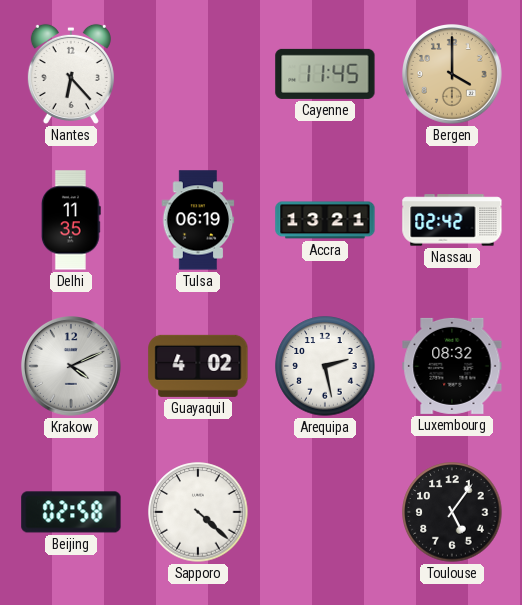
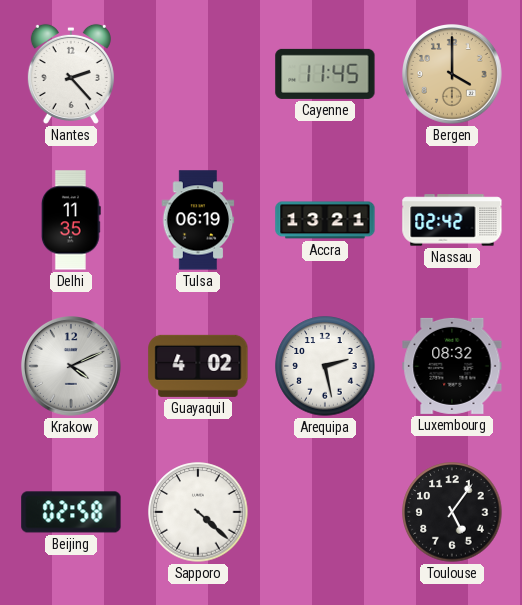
Nantes: 6:23 -> 2:23
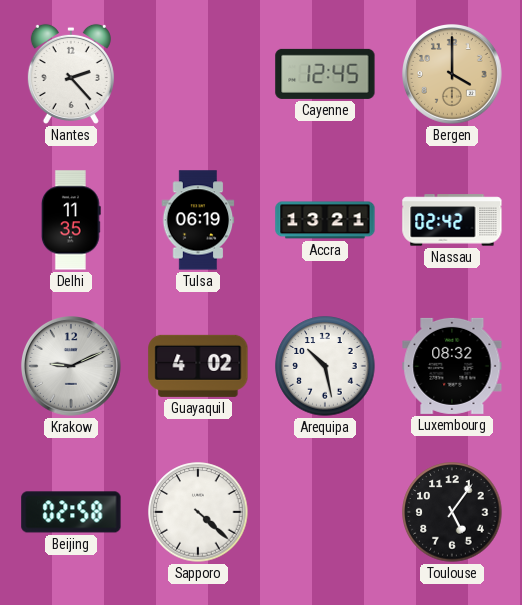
Cayenne: 11:45 -> 12:45
Krakow: 4:11 -> 9:11
Arequipa: 2:28 -> 10:28
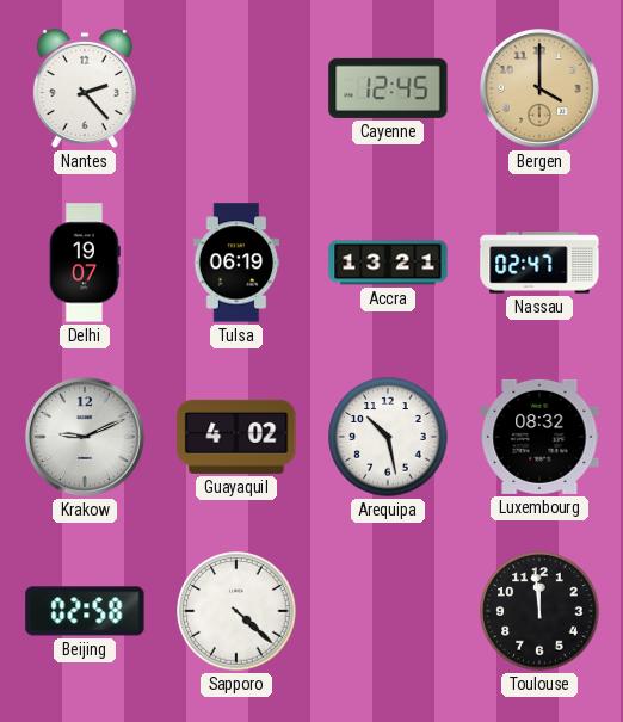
Delhi: 11:35 -> 19:07
Nassau: 02:42 -> 02:47
Toulouse: 5:06 -> 11:59
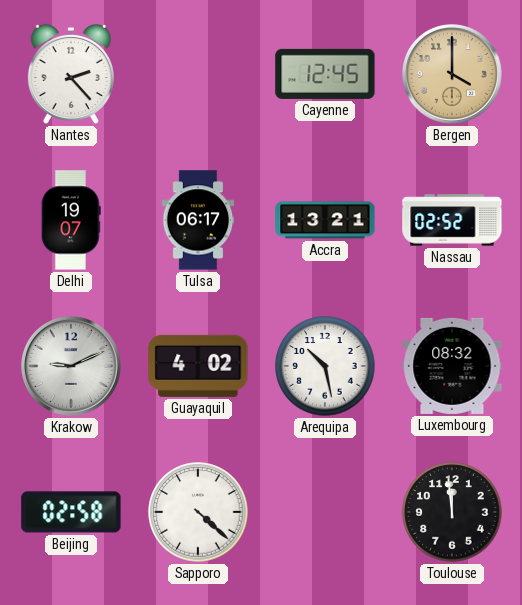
Tulsa: 06:19 -> 06:17
Nassau: 02:47 -> 02:52
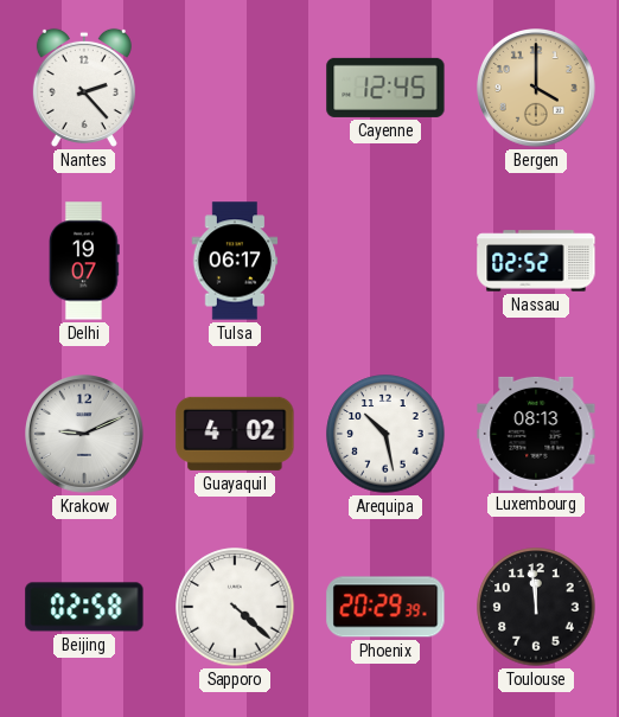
Accra: 13:21 -> none
Luxembourg: 08:32 -> 08:13
Phoenix: none -> 20:29
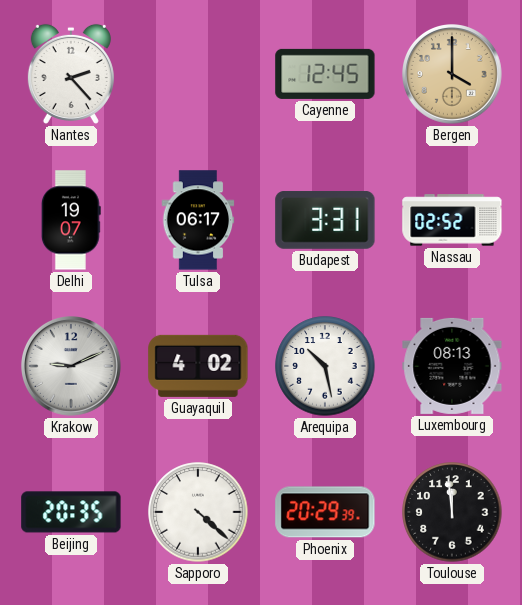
Budapest: none -> 3:31
Beijing: 02:58 -> 20:35
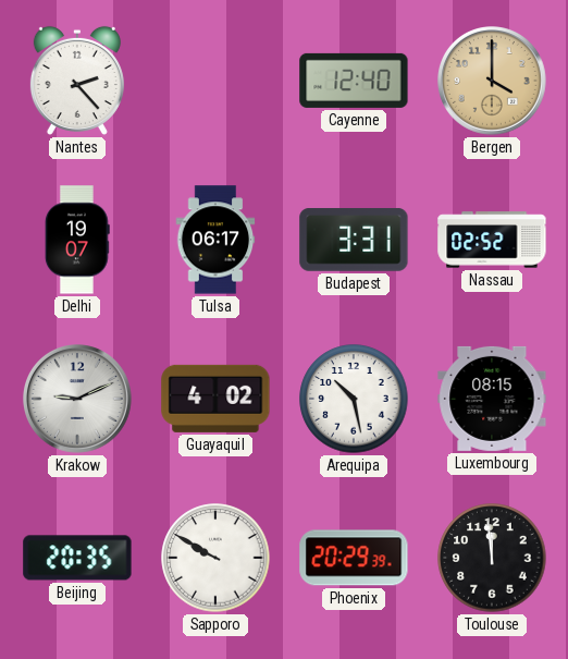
Cayenne: 12:45 -> 12:40
Luxembourg: 08:13 -> 08:15
Sapporo: 4:22 -> 9:50
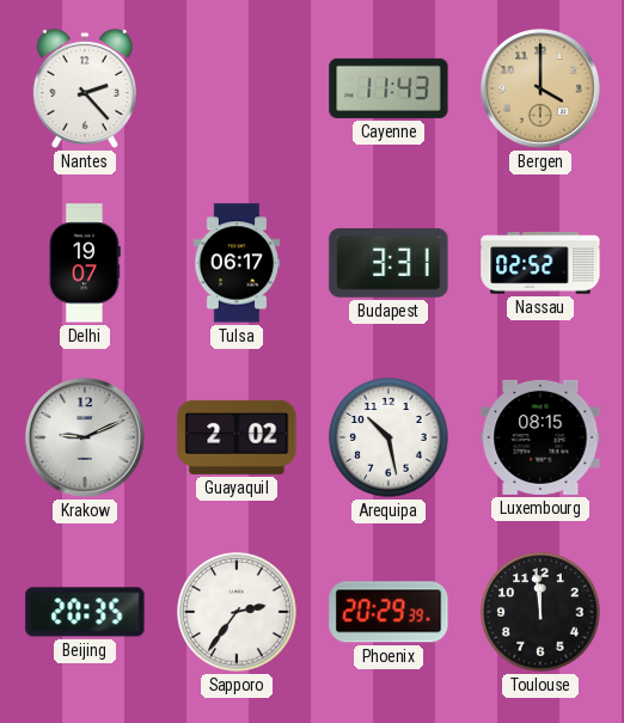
Cayenne: 12:40 -> 11:43
Guayaquil: 4:02 -> 2:02
Sapporo: 9:50 -> 2:36
